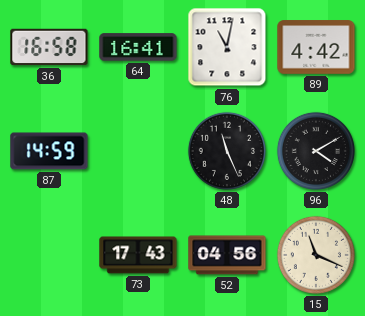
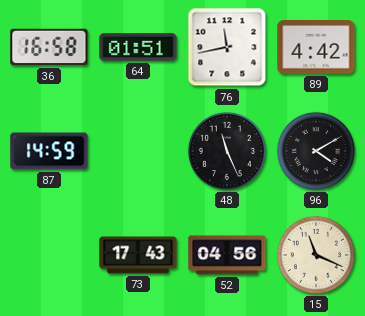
64: 16:41 -> 01:51
76: 11:02 -> 11:43
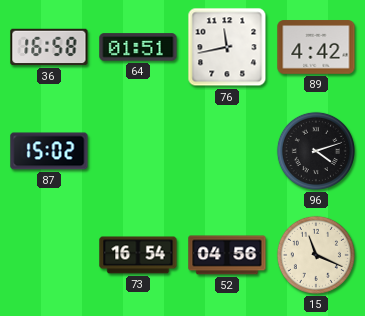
87: 14:59 -> 15:02
48: 11:26 -> none
96: 4:10 -> 4:12
73: 17:43 -> 16:54
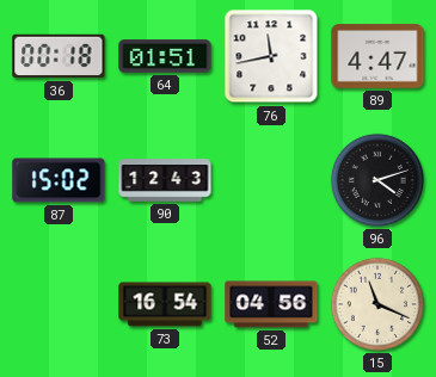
36: 16:58 -> 00:18
89: 4:42 -> 4:47
90: none -> 12:43
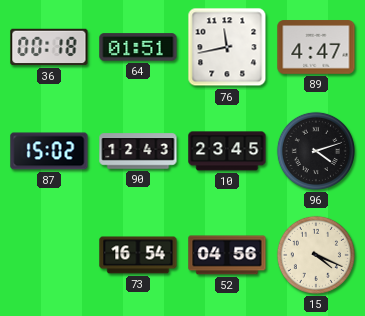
10: none -> 23:45
15: 11:19 -> 4:19
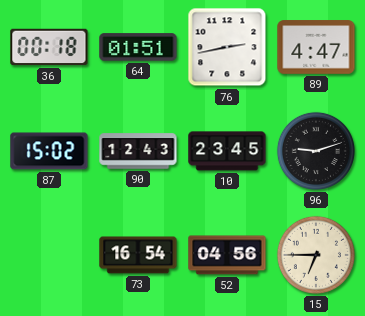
76: 11:43 -> 2:43
96: 4:12 -> 9:12
15: 4:19 -> 6:45
